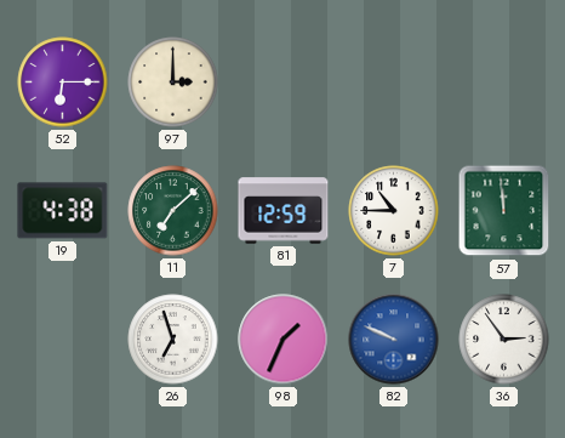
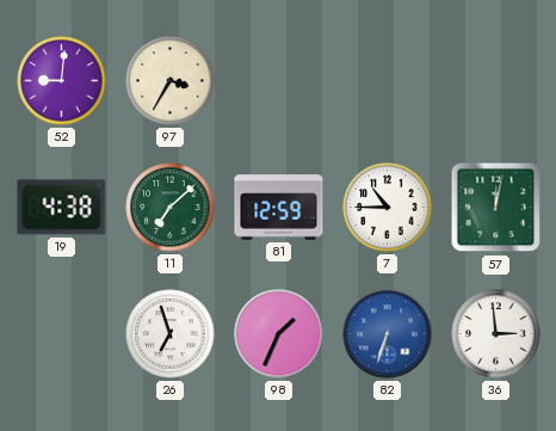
52: 6:15 -> 9:01
97: 3:00 -> 3:35
57: 11:59 -> 12:02
82: 9:49 -> 6:33
36: 2:54 -> 2:59
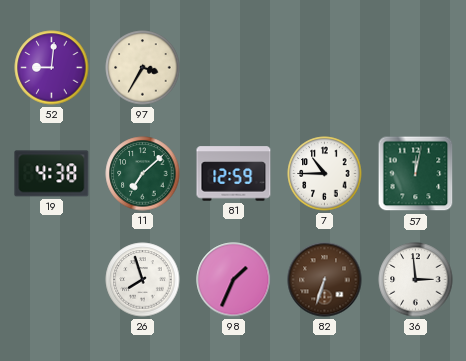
26: 6:57 -> 7:57
82 dial: blue -> brown
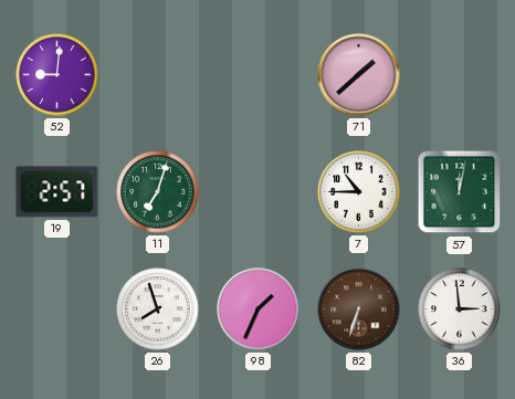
97: 3:35 -> none
71: none -> 1:38
19: 4:38 -> 2:57
11: 7:08 -> 7:03
81: 12:59 -> none
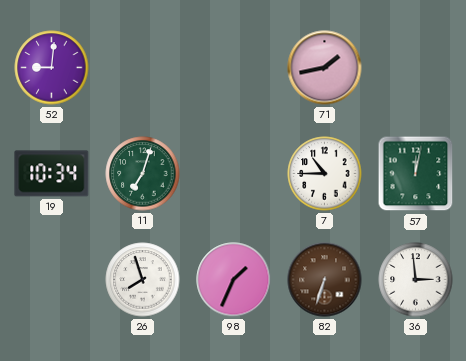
71: 1:38 -> 1:43
19: 2:57 -> 10:34
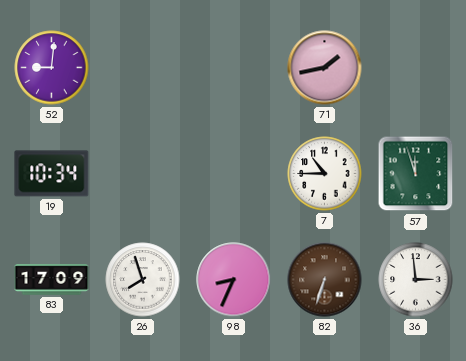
11: 7:03 -> none
57: 12:02 -> 11:57
83: none -> 17:09
98: 1:34 -> 8:34
